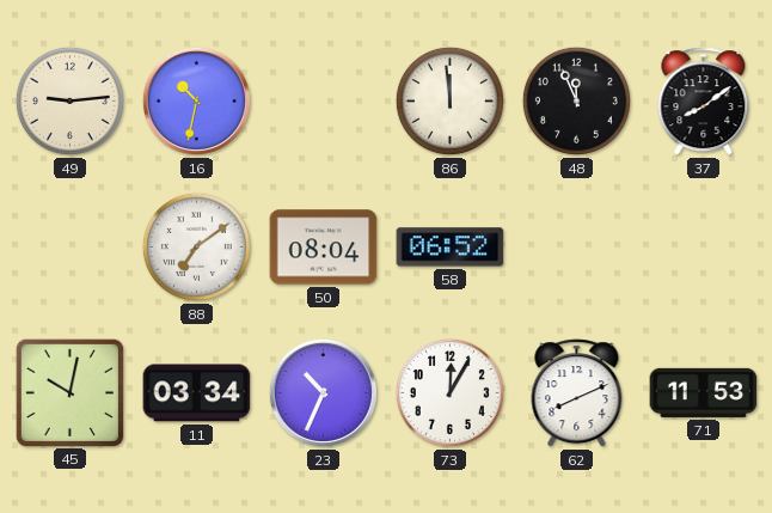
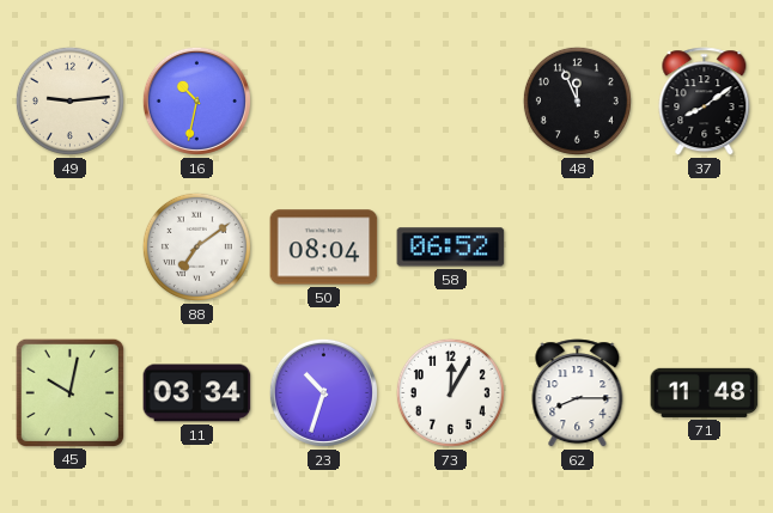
86: 11:59 -> none
23: 10:34 -> 10:33
62: 8:11 -> 8:15
71: 11:53 -> 11:48
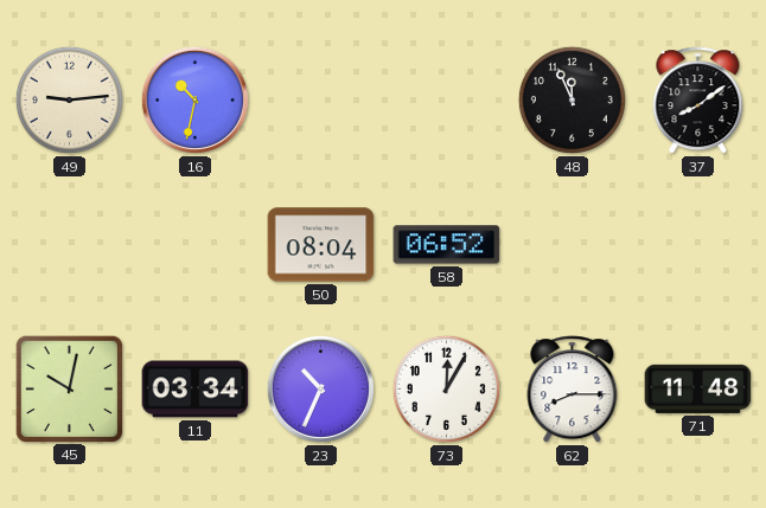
88: 7:09 -> none
23: 10:33 -> 10:34
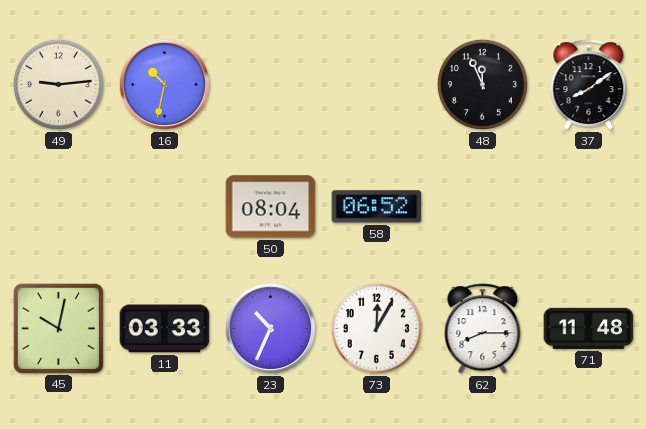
11: 03:34 -> 03:33
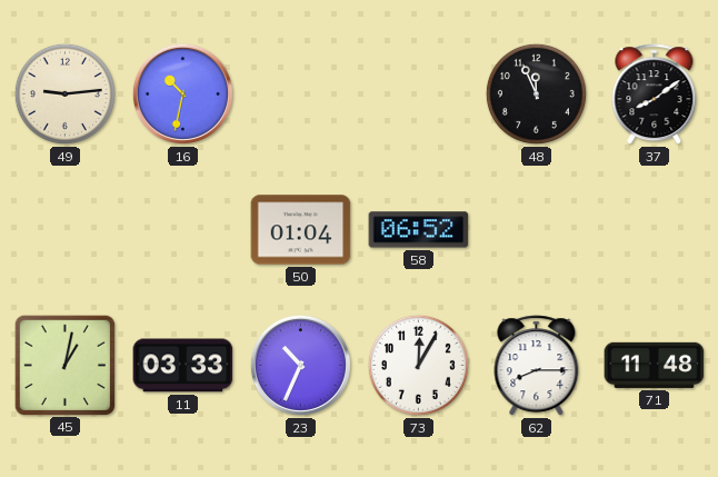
50: 08:04 -> 01:04
45: 10:02 -> 1:02
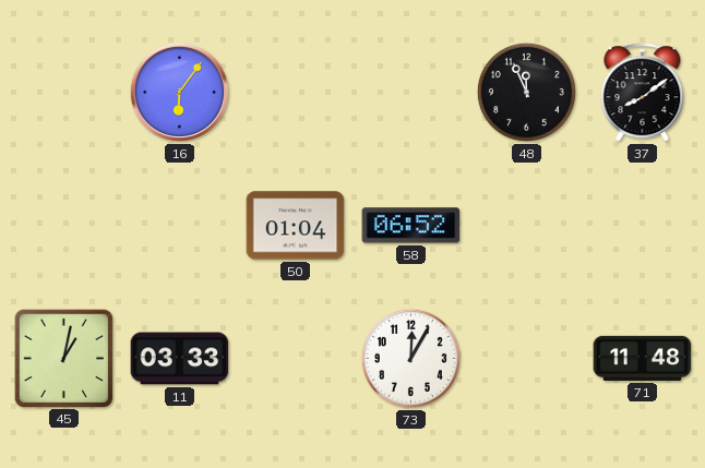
49: 9:14 -> none
16: 10:32 -> 6:06
23: 10:34 -> none
62: 8:15 -> none
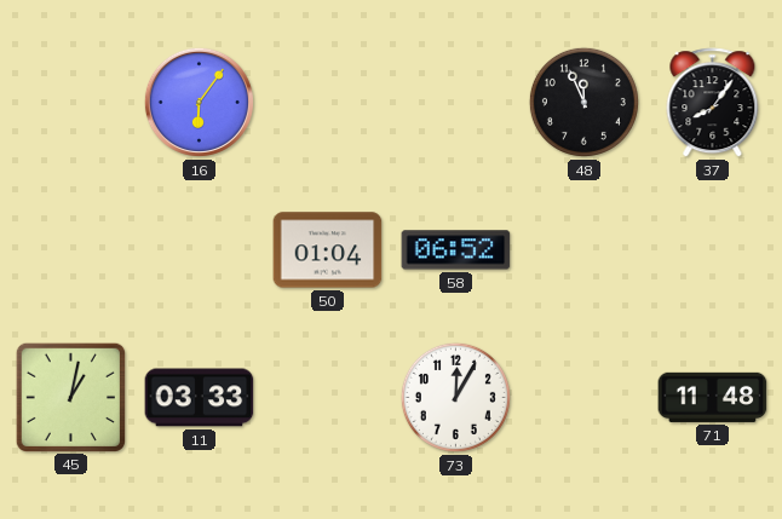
37: 8:09 -> 8:06
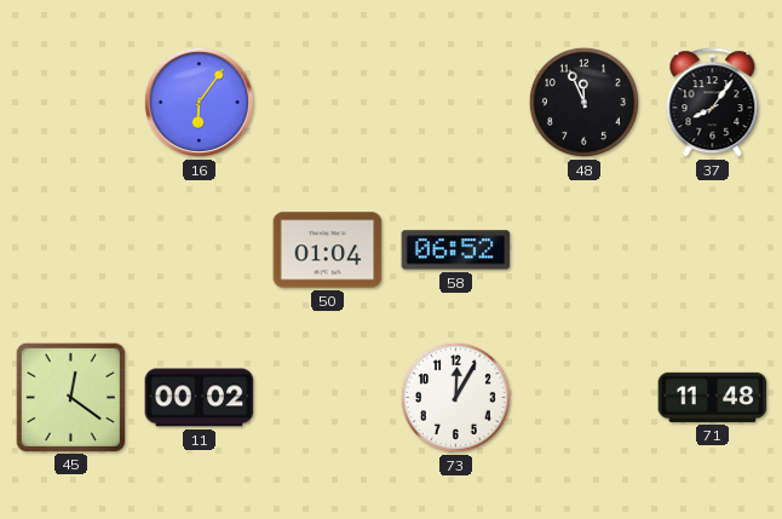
45: 1:02 -> 12:21
11: 03:33 -> 00:02
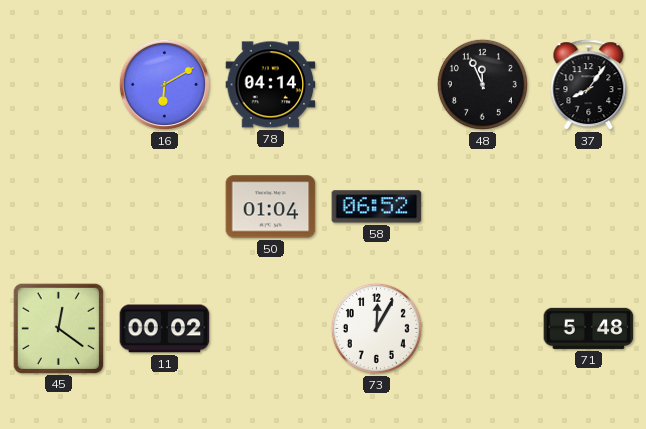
16: 6:06 -> 6:10
78: none -> 04:14
71: 11:48 -> 5:48
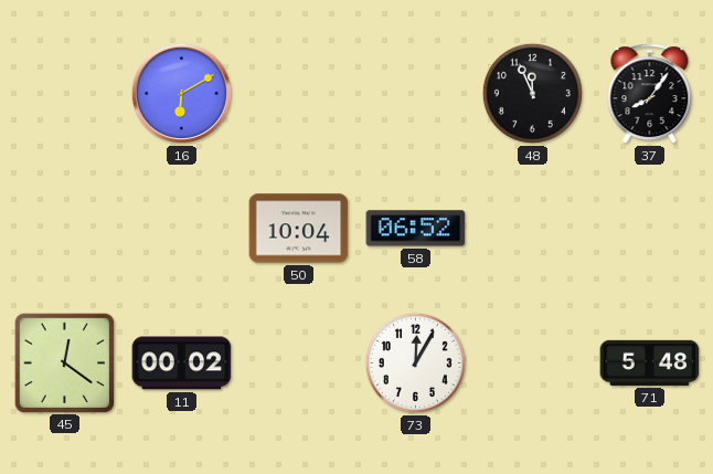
78: 04:14 -> none
50: 01:04 -> 10:04
